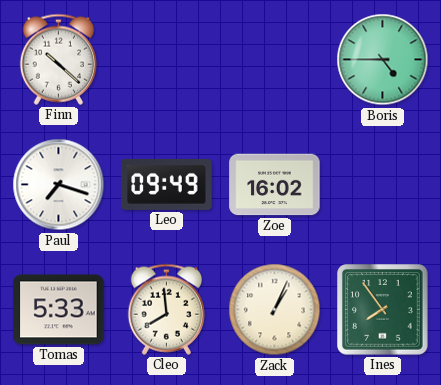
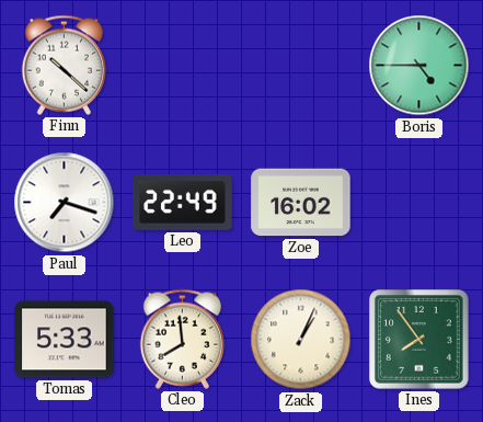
Leo: 09:49 -> 22:49
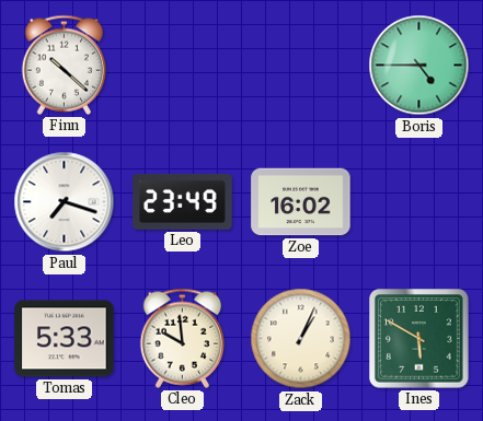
Leo: 22:49 -> 23:49
Cleo: 7:59 -> 9:59
Ines: 7:54 -> 5:50
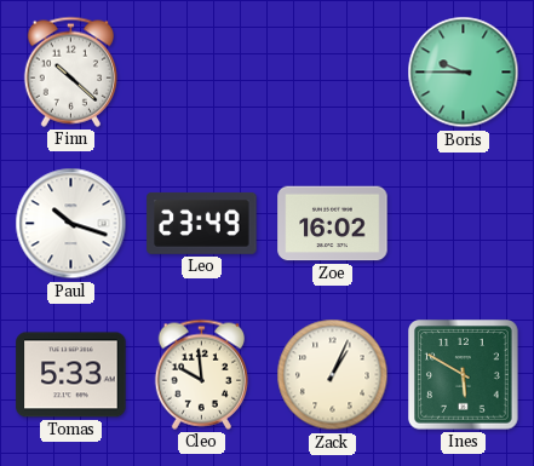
Boris: 4:45 -> 9:45
Paul: 7:18 -> 10:18
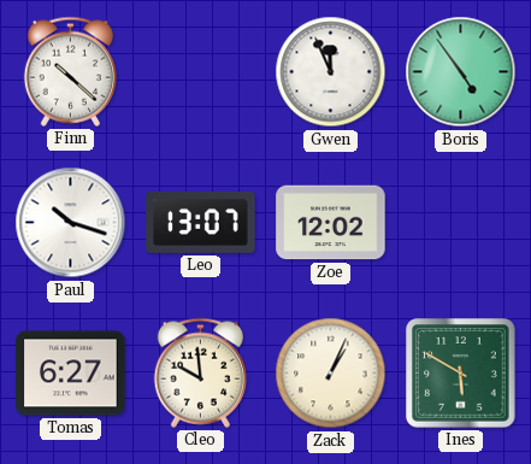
Gwen: none -> 11:56
Boris: 9:45 -> 4:54
Leo: 23:49 -> 13:07
Zoe: 16:02 -> 12:02
Tomas: 5:33 -> 6:27
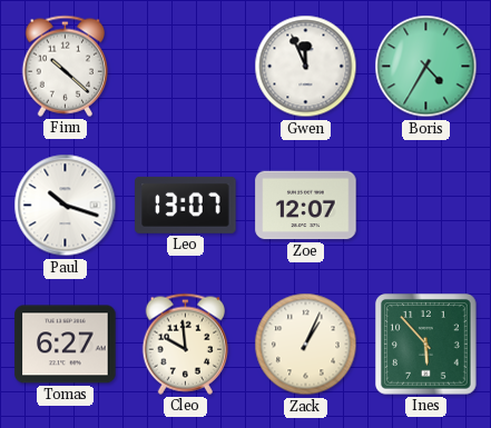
Boris: 4:54 -> 4:35
Zoe: 12:02 -> 12:07
Ines: 5:50 -> 5:53
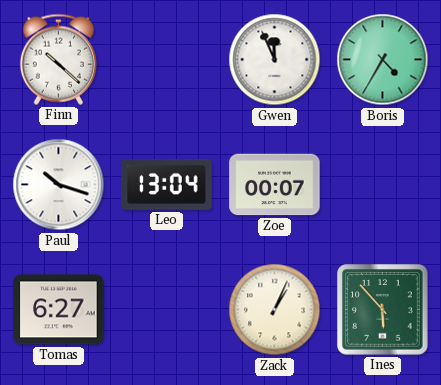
Leo: 13:07 -> 13:04
Zoe: 12:07 -> 00:07
Cleo: 9:59 -> none
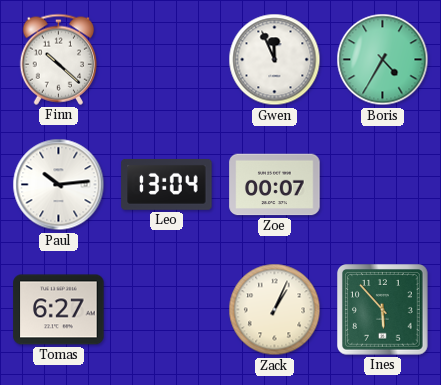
Paul: 10:18 -> 10:14
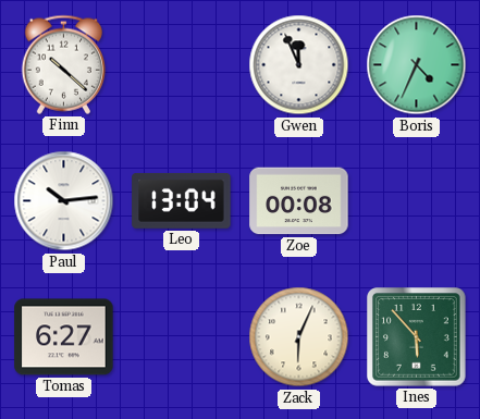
Boris: 4:35 -> 4:34
Zoe: 00:07 -> 00:08
Zack: 1:04 -> 6:04
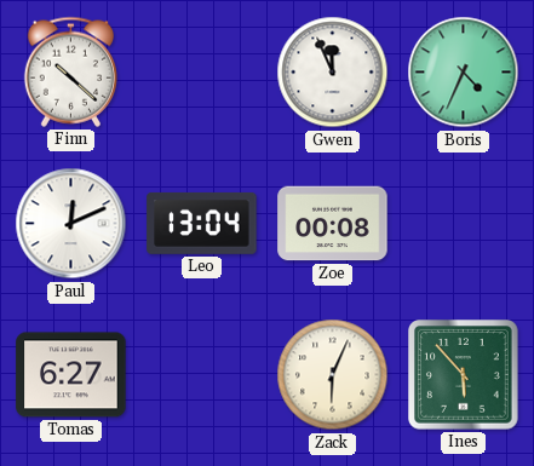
Paul: 10:14 -> 12:11
